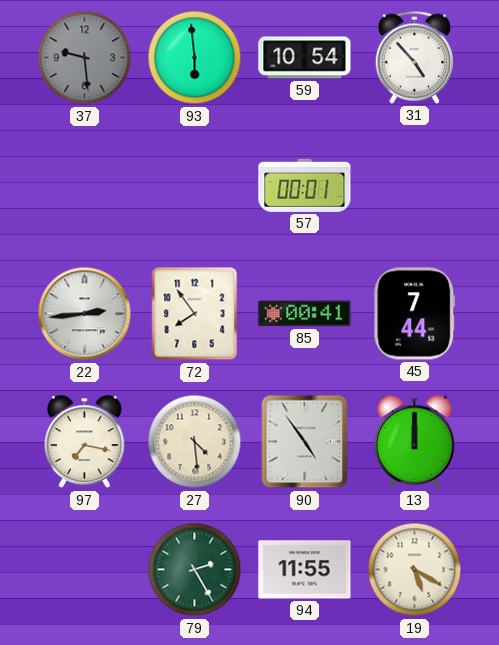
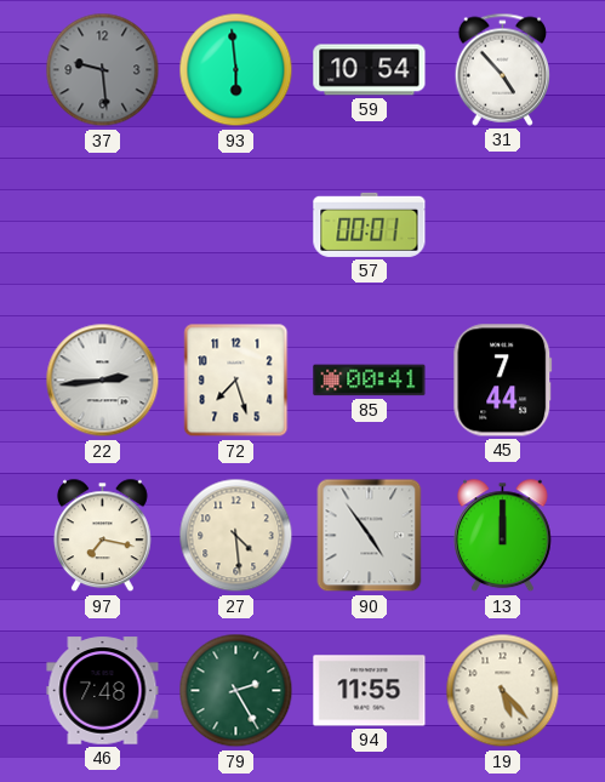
72: 7:54 -> 7:27
46: none -> 7:48
19: 5:20 -> 5:23
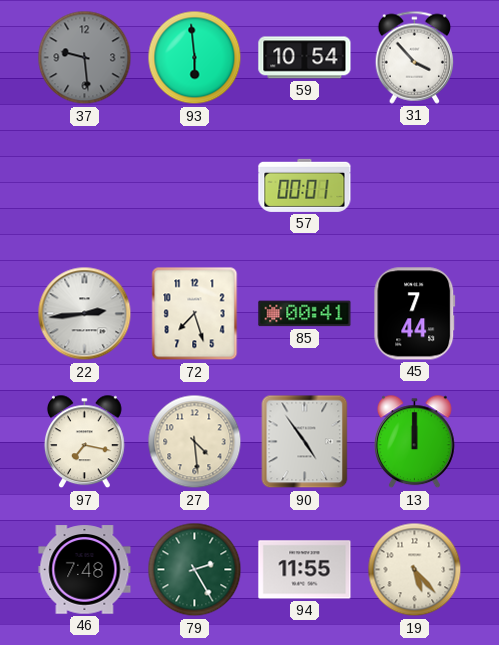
31: 4:53 -> 3:53
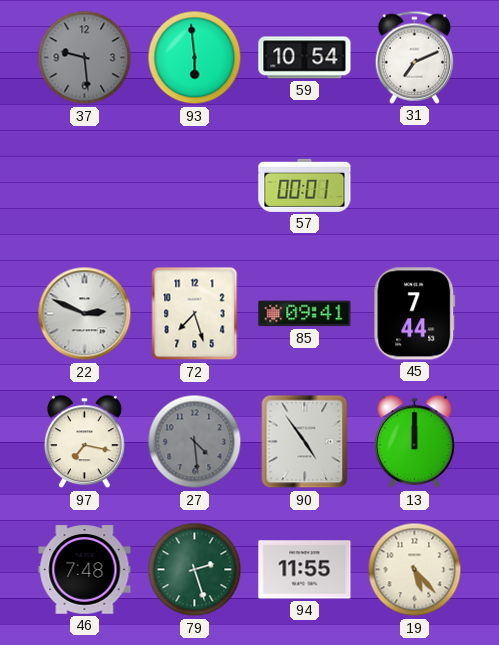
31: 3:53 -> 7:11
22: 2:44 -> 2:49
85: 00:41 -> 09:41
27 dial: cream -> grey
79: 2:25 -> 2:27
